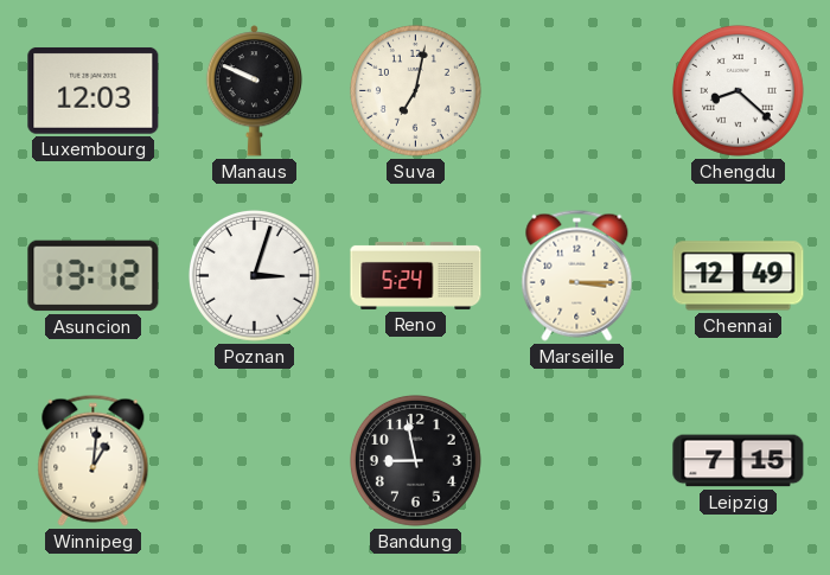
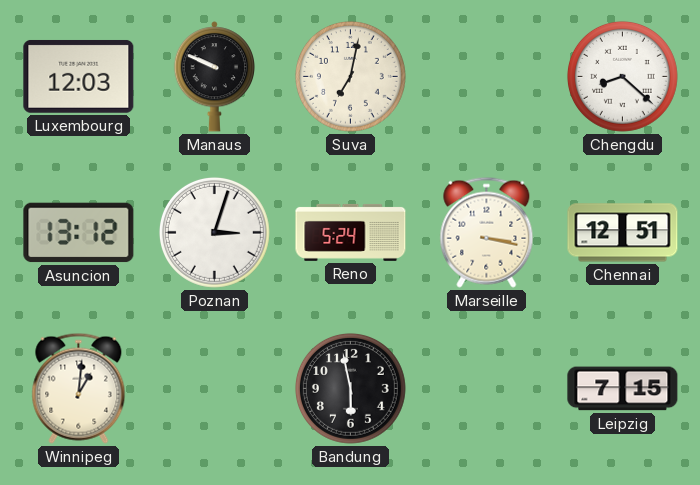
Marseille: 3:15 -> 3:17
Chennai: 12:49 -> 12:51
Bandung: 8:58 -> 5:58
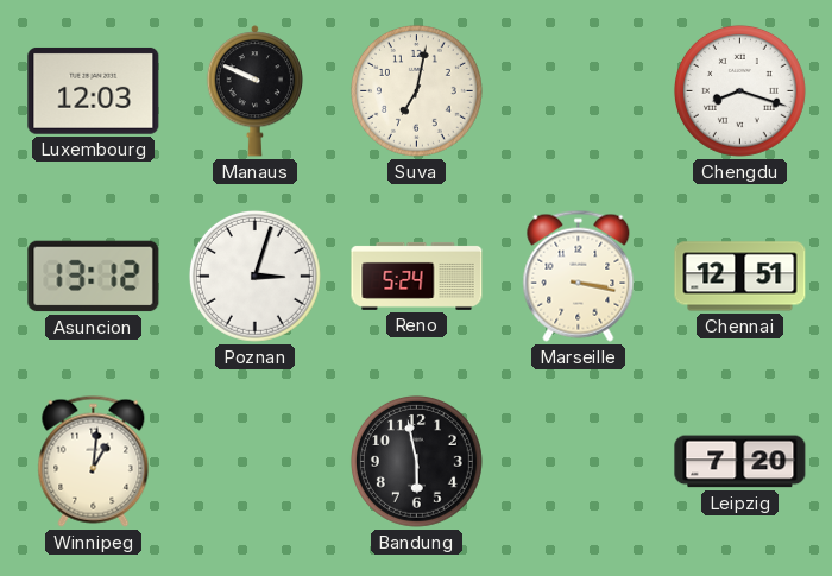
Chengdu: 8:22 -> 8:18
Leipzig: 7:15 -> 7:20
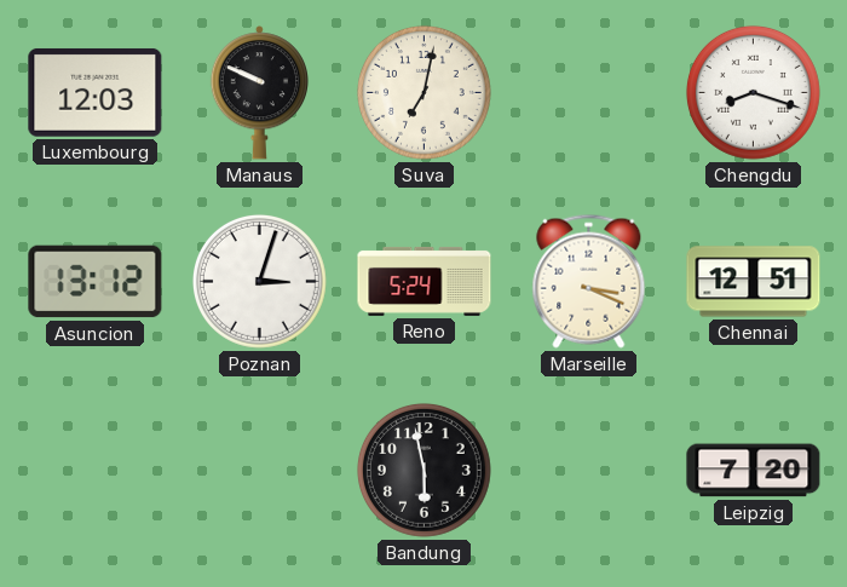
Marseille: 3:17 -> 3:19
Winnipeg: 1:01 -> none
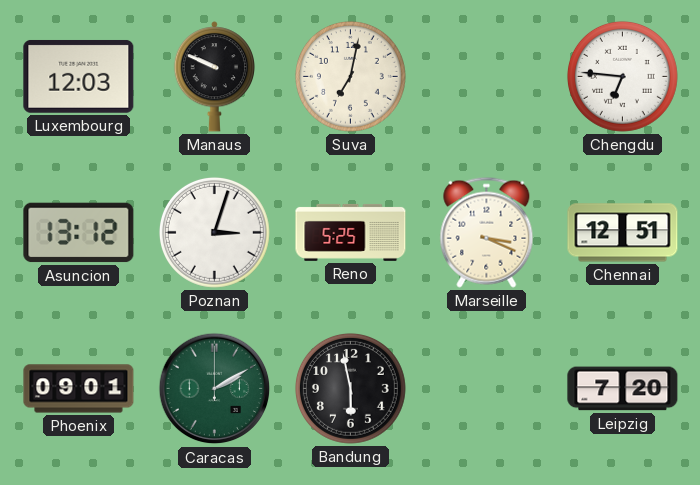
Chengdu: 8:18 -> 6:46
Reno: 5:24 -> 5:25
Phoenix: none -> 09:01
Caracas: none -> 2:10
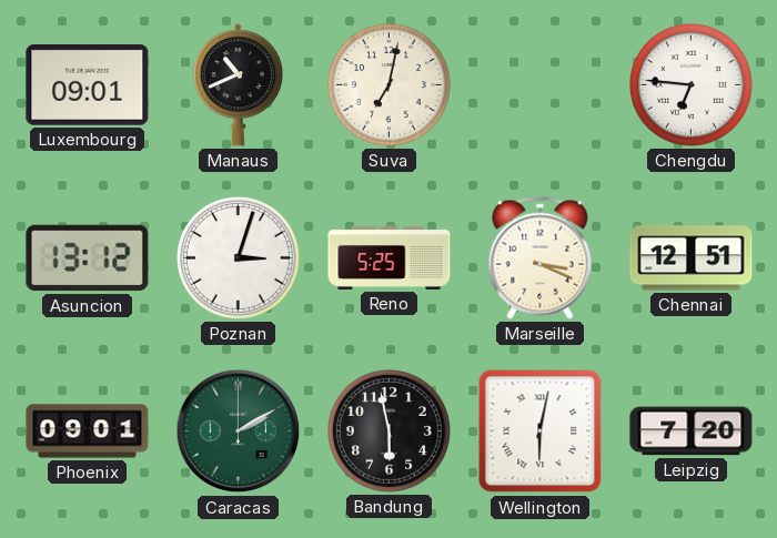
Luxembourg: 12:03 -> 09:01
Manaus: 9:49 -> 10:41
Wellington: none -> 6:02
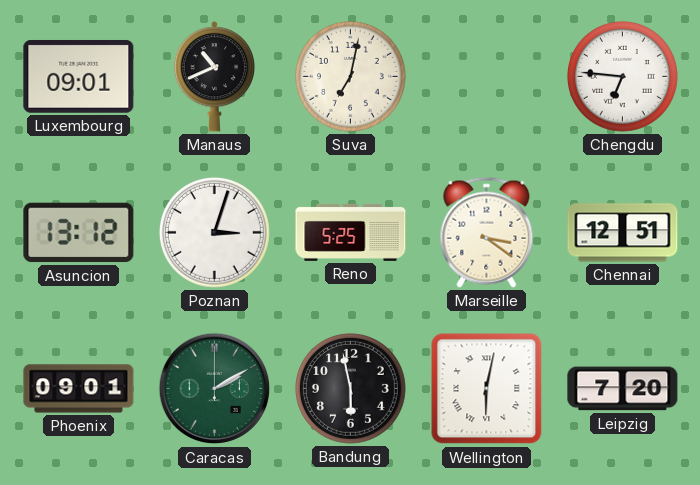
Marseille: 3:19 -> 3:21
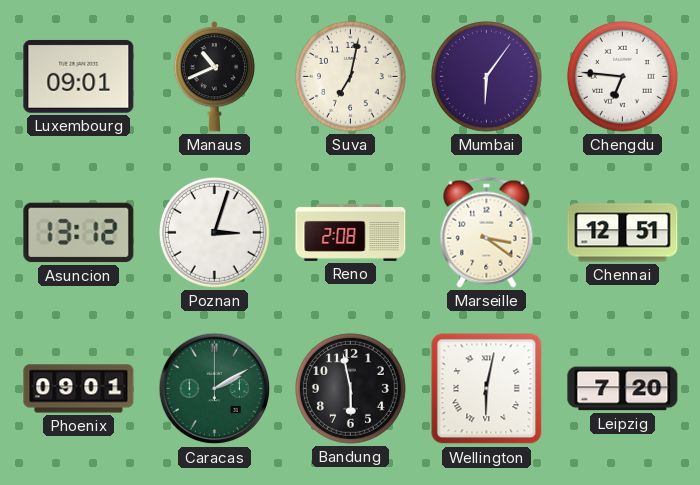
Mumbai: none -> 6:06
Reno: 5:25 -> 2:08
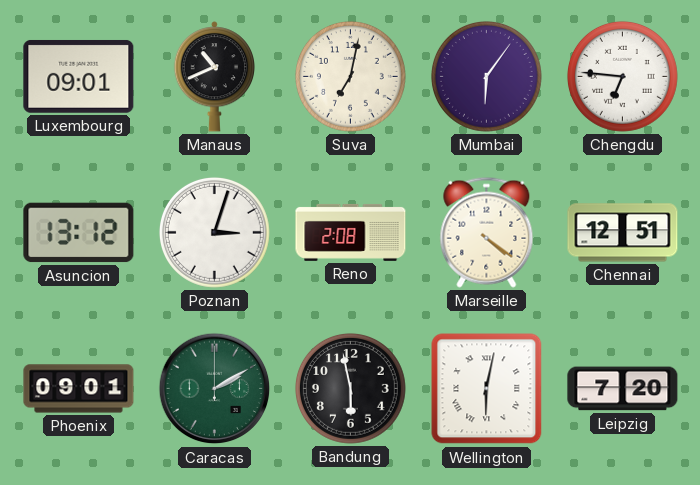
Marseille: 3:21 -> 4:21
